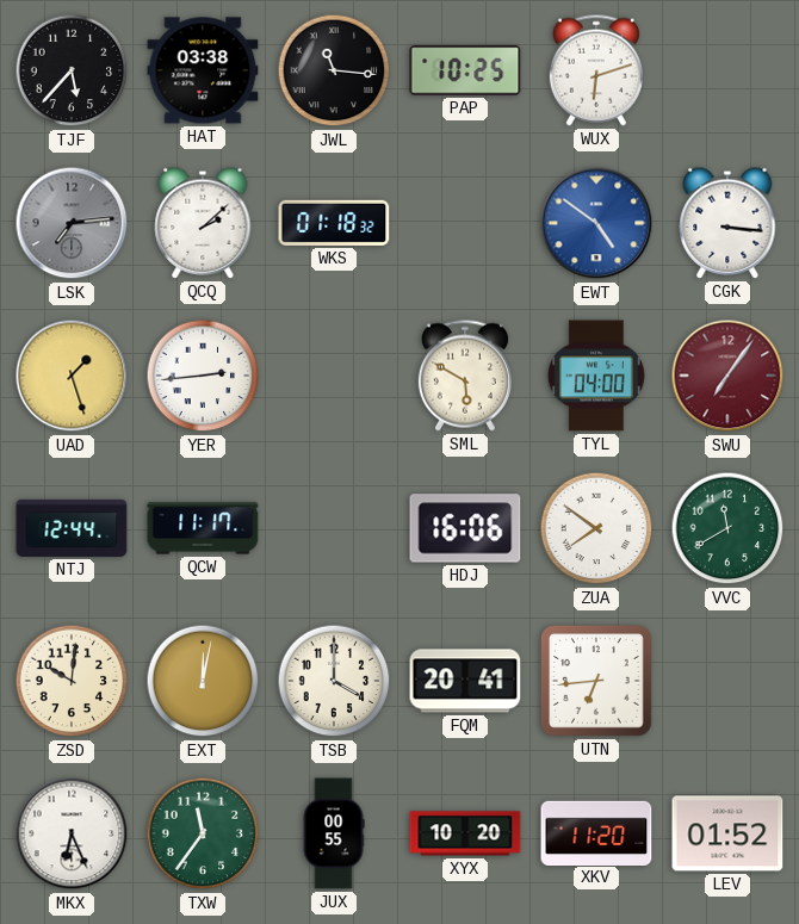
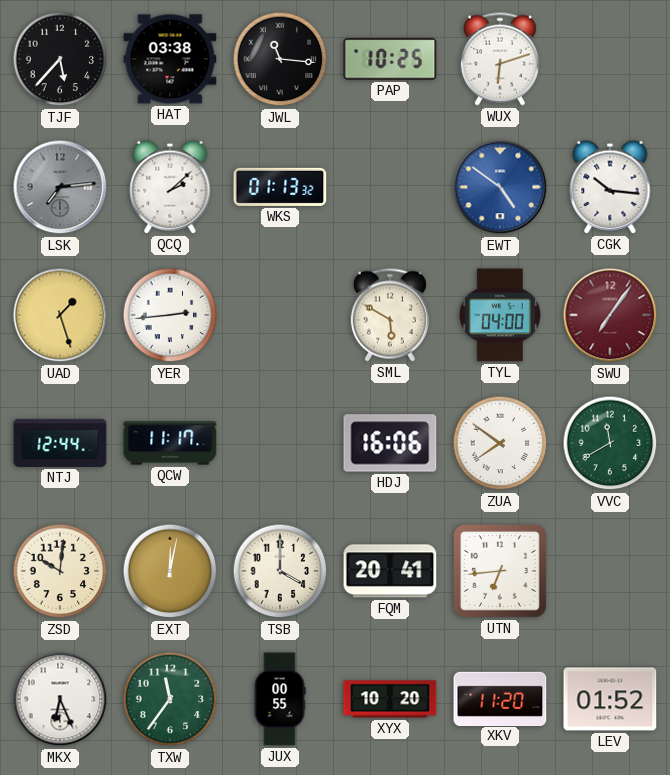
WKS: 01:18 -> 01:13
CGK: 3:16 -> 10:16
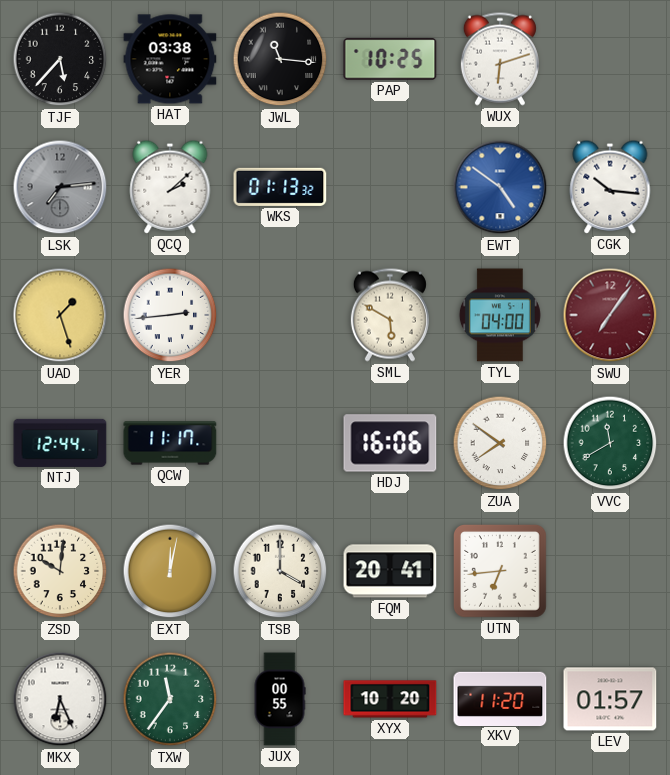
LEV: 01:52 -> 01:57
